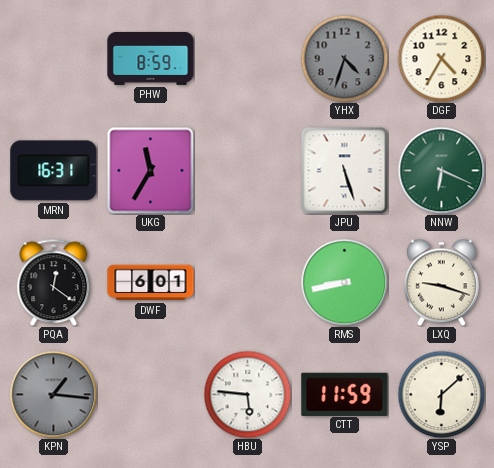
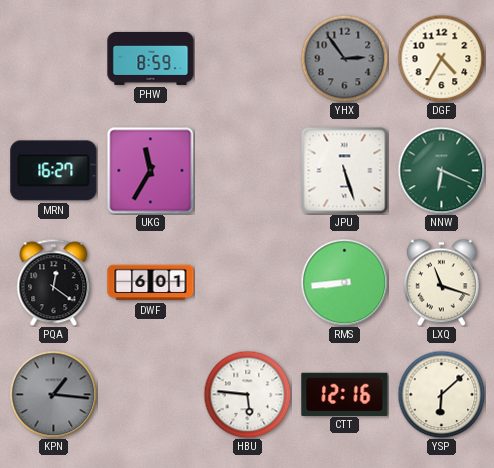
YHX: 4:33 -> 2:54
MRN: 16:31 -> 16:27
RMS: 8:43 -> 8:44
LXQ: 9:18 -> 11:18
CTT: 11:59 -> 12:16
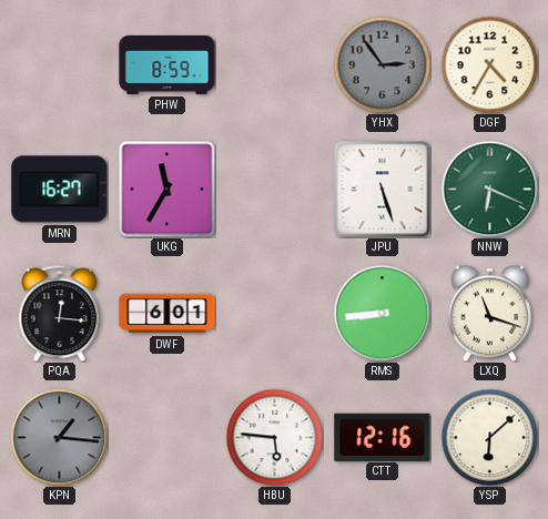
PQA: 12:21 -> 12:16
